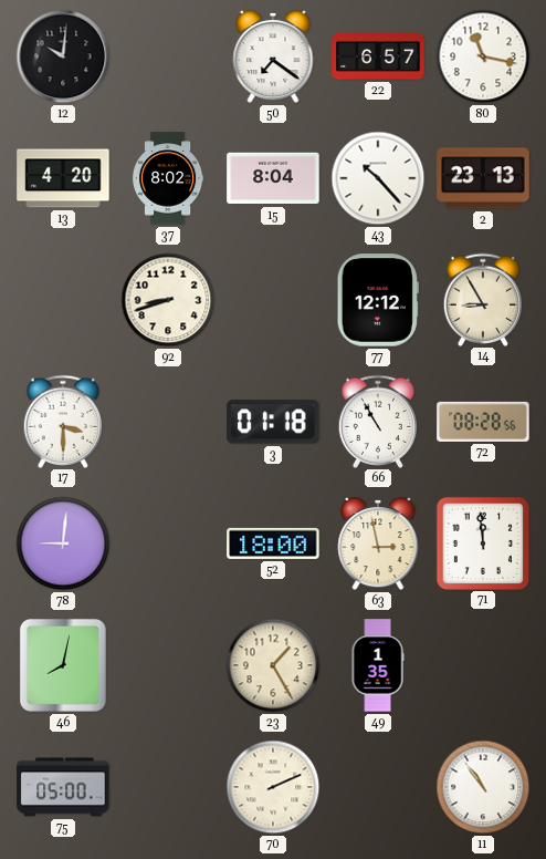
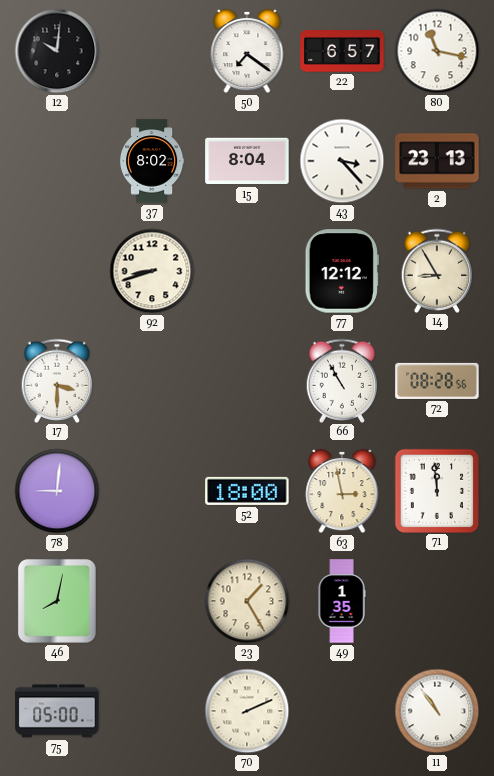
13: 4:20 -> none
43: 10:23 -> 3:23
3: 01:18 -> none
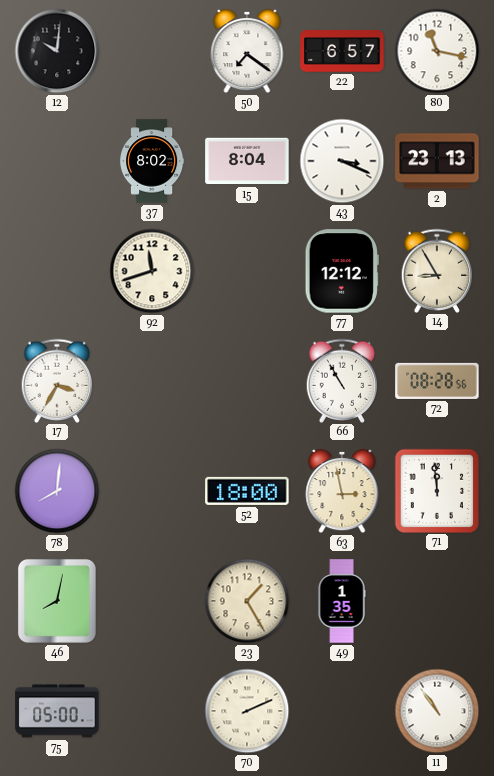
43: 3:23 -> 3:19
92: 8:42 -> 11:42
17: 3:30 -> 3:35
78: 9:01 -> 8:01
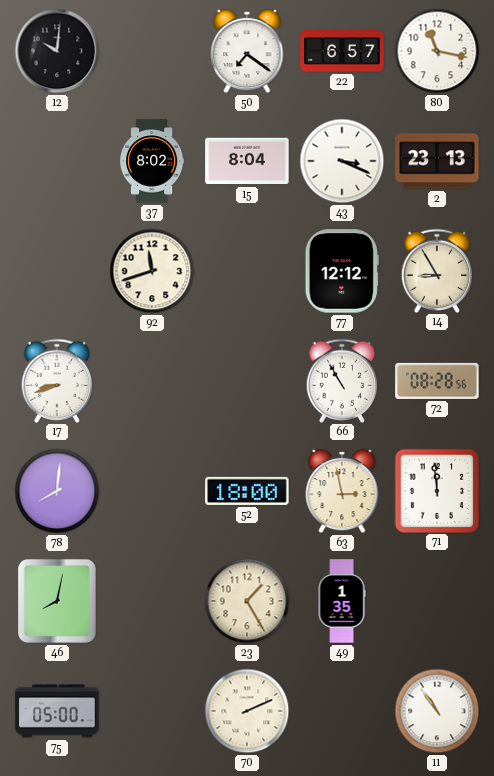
17: 3:35 -> 8:42
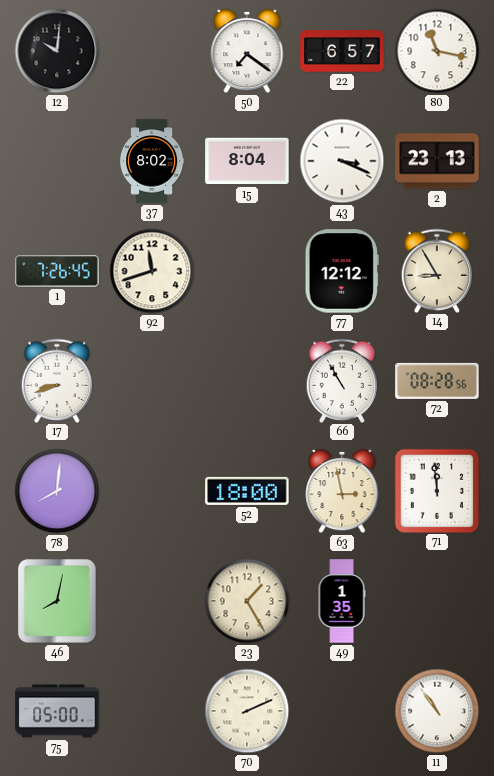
1: none -> 7:26
